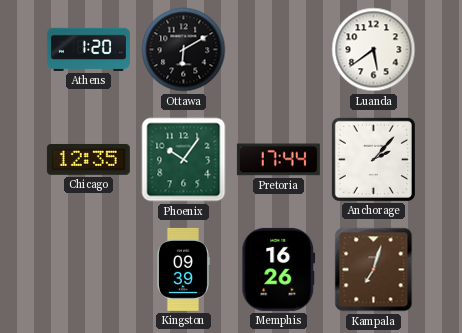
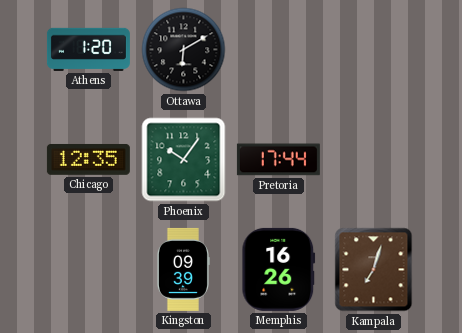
Luanda: 5:39 -> none
Anchorage: 2:07 -> none
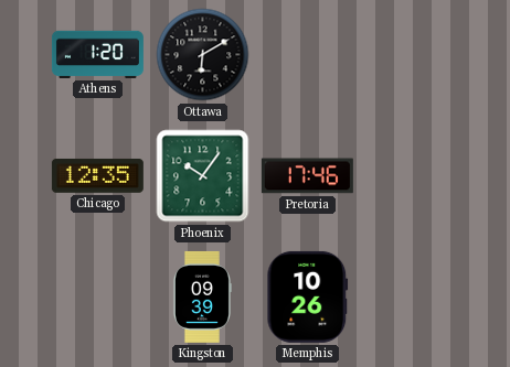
Pretoria: 17:44 -> 17:46
Memphis: 16:26 -> 10:26
Kampala: 7:03 -> none
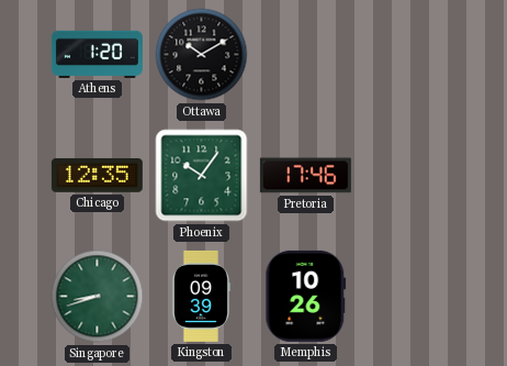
Ottawa: 6:10 -> 10:10
Singapore: none -> 8:42
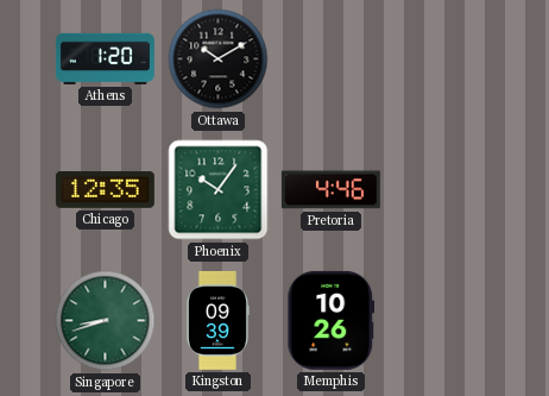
Pretoria: 17:46 -> 4:46
